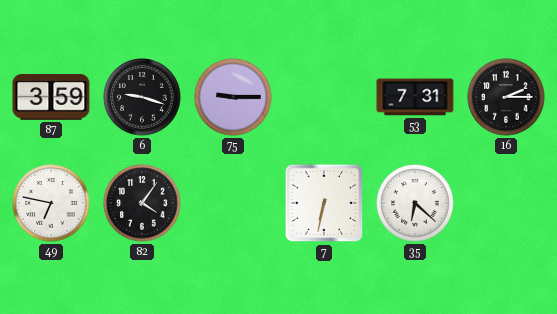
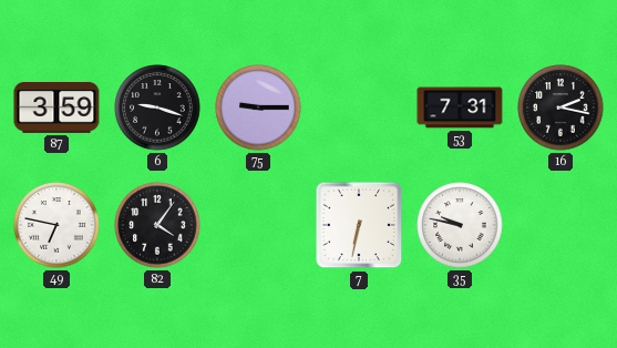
16: 2:15 -> 2:17
35: 6:22 -> 9:47
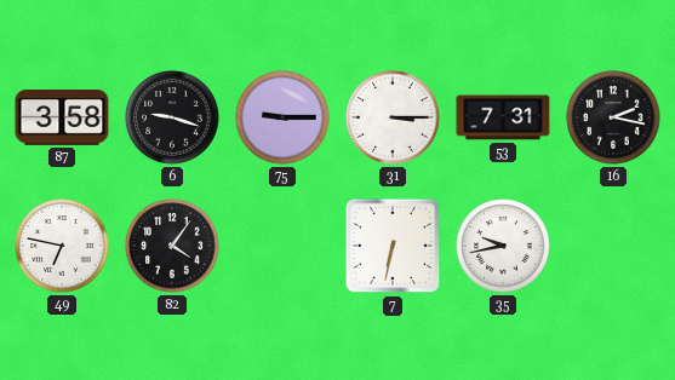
87: 3:59 -> 3:58
31: none -> 3:15
35: 9:47 -> 9:43
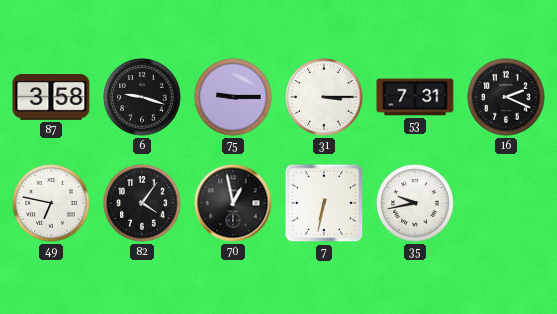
16: 2:17 -> 2:19
70: none -> 12:58
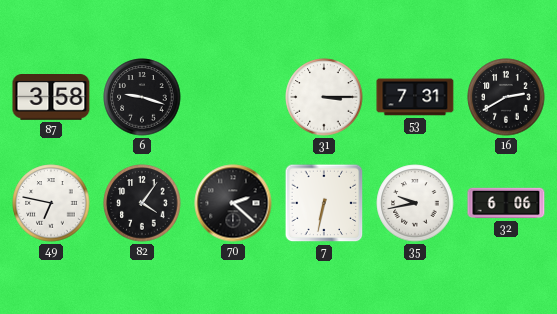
75: 9:15 -> none
16: 2:19 -> 2:40
70: 12:58 -> 2:22
32: none -> 6:06
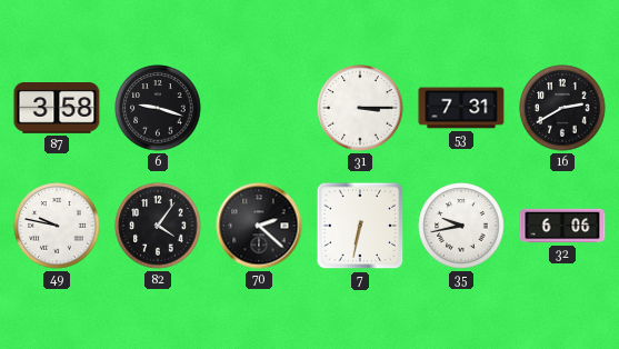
49: 6:47 -> 9:47
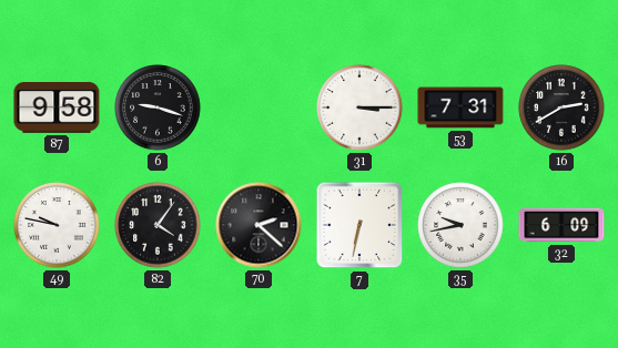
87: 3:58 -> 9:58
32: 6:06 -> 6:09
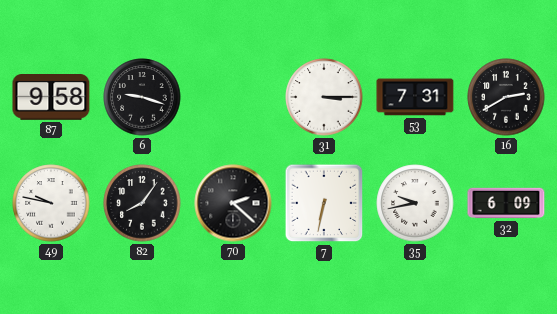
82: 4:06 -> 8:06
